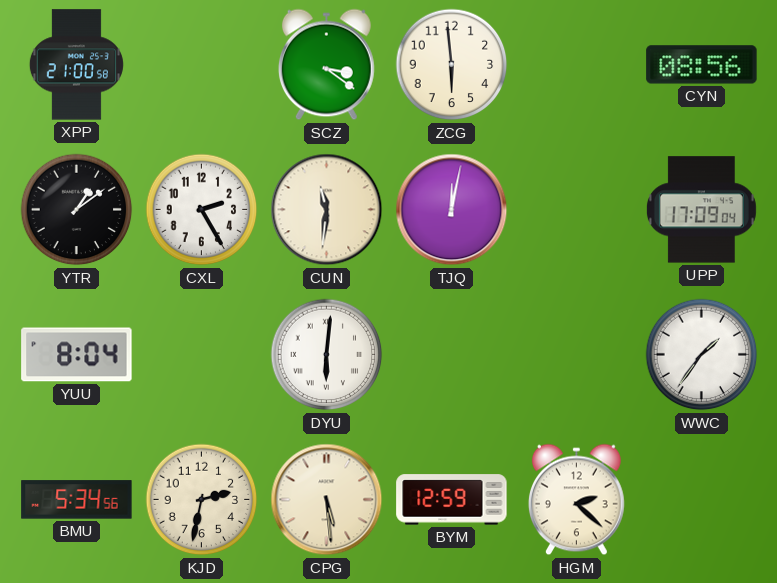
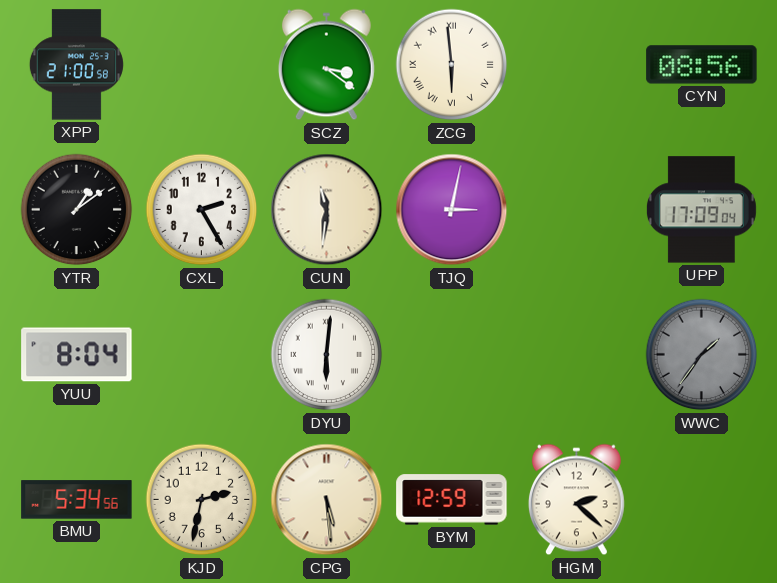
ZCG numerals: Arabic -> Roman
TJQ: 12:02 -> 3:02
WWC dial: white -> grey
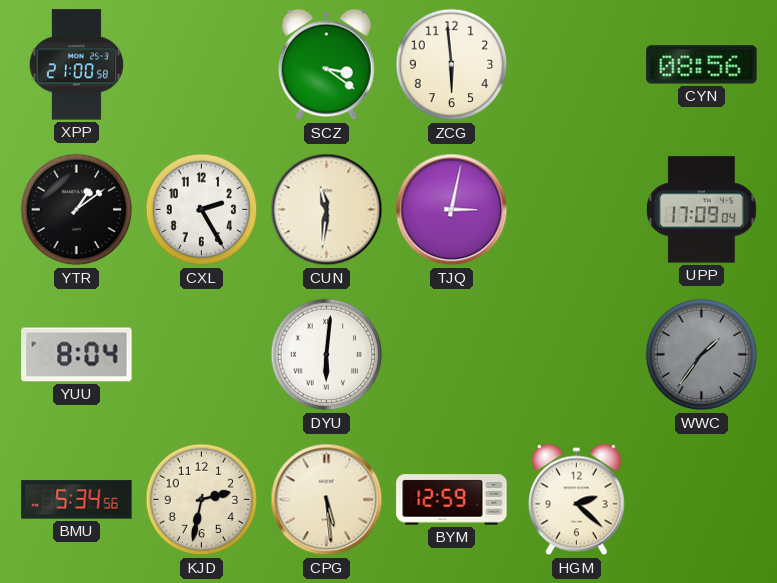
ZCG numerals: Roman -> Arabic
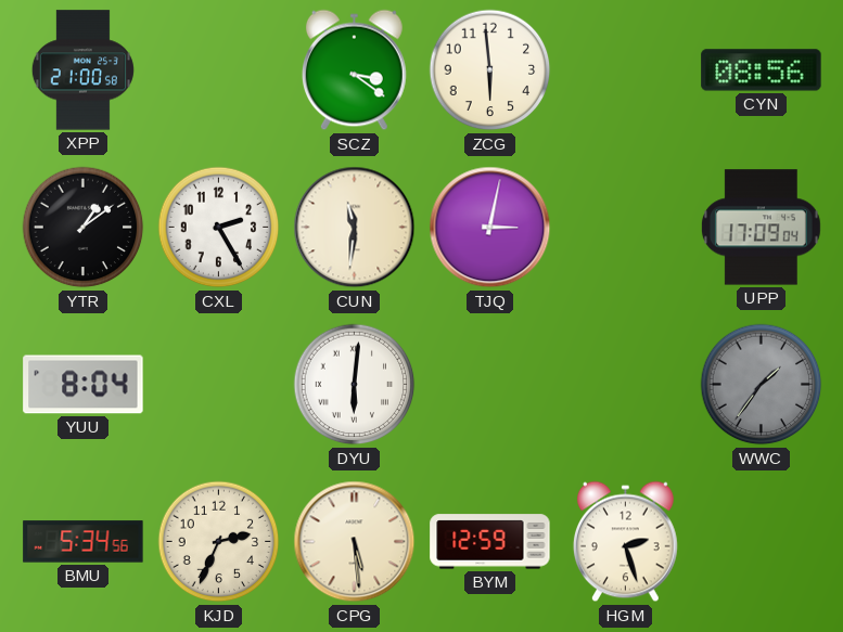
KJD: 2:32 -> 2:34
HGM: 2:22 -> 2:27
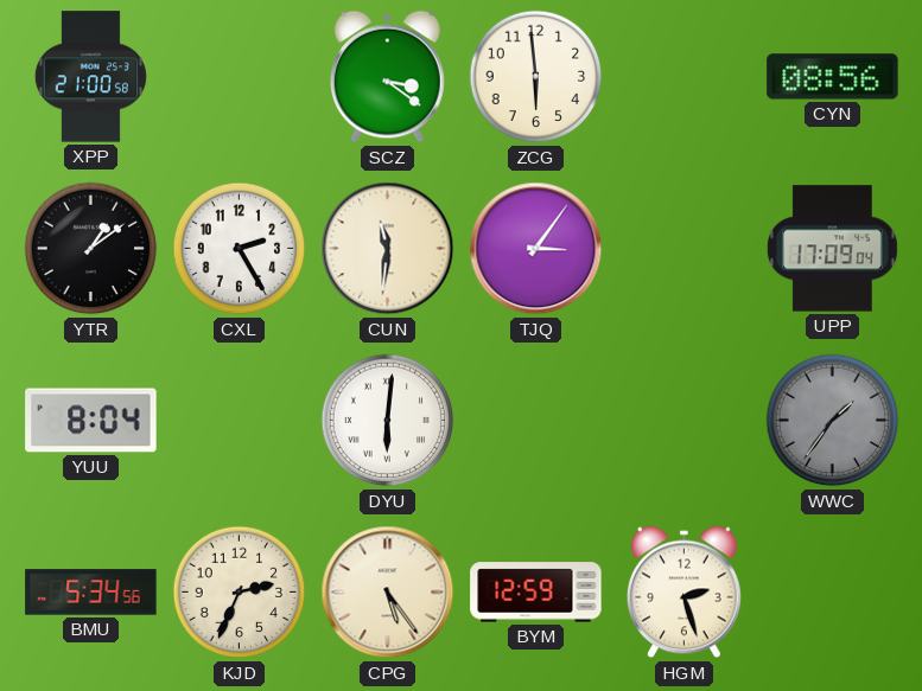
TJQ: 3:02 -> 3:06
CPG: 5:29 -> 5:24
